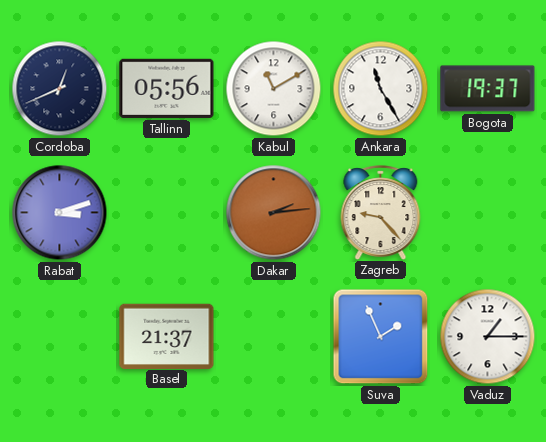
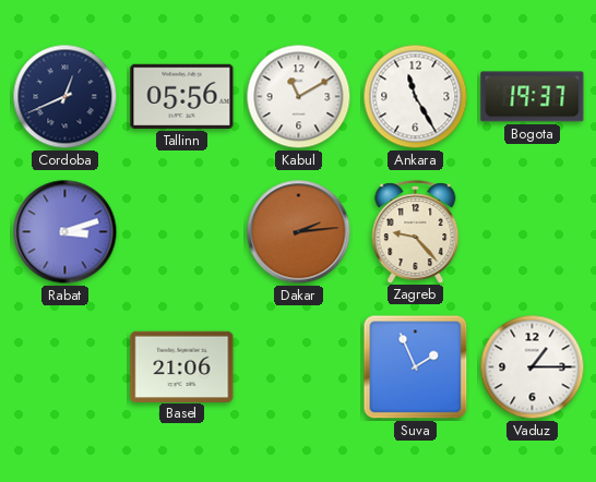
Basel: 21:37 -> 21:06
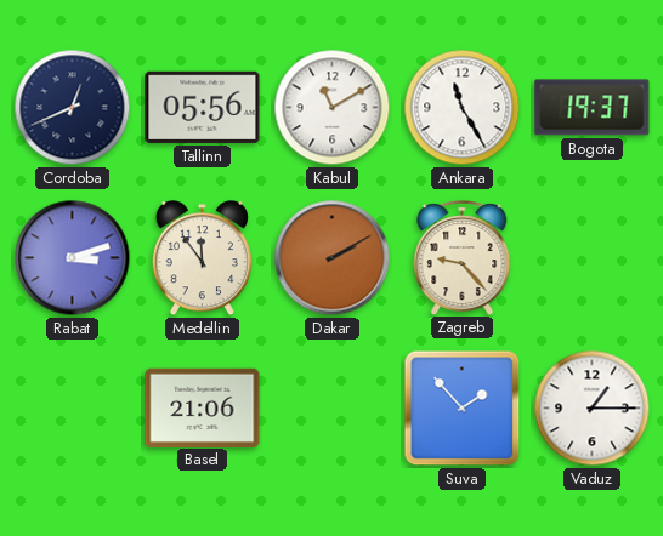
Medellin: none -> 11:54
Dakar: 2:14 -> 2:10
Suva: 1:56 -> 1:53
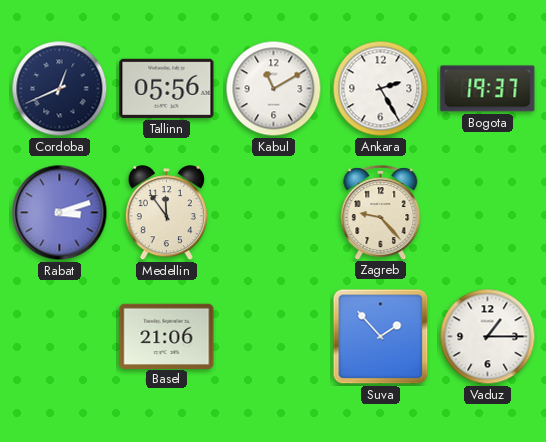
Ankara: 11:25 -> 2:25
Dakar: 2:10 -> none
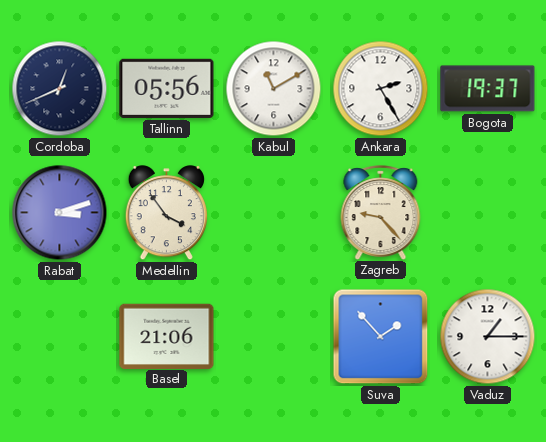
Medellin: 11:54 -> 3:54
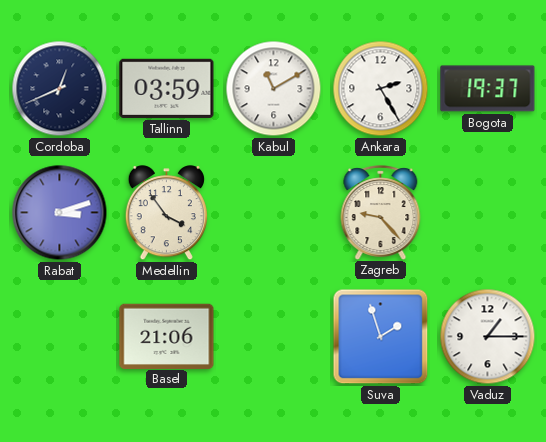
Tallinn: 05:56 -> 03:59
Suva: 1:53 -> 1:57
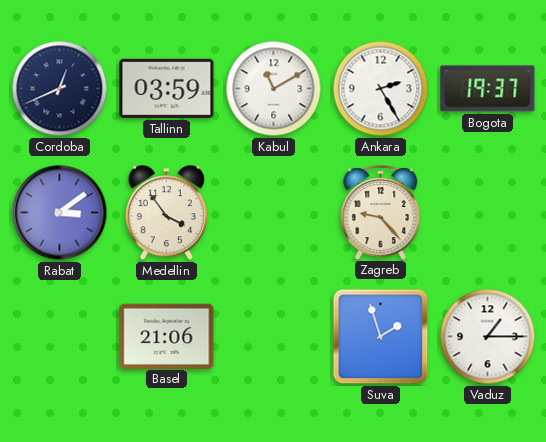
Rabat: 3:12 -> 3:09
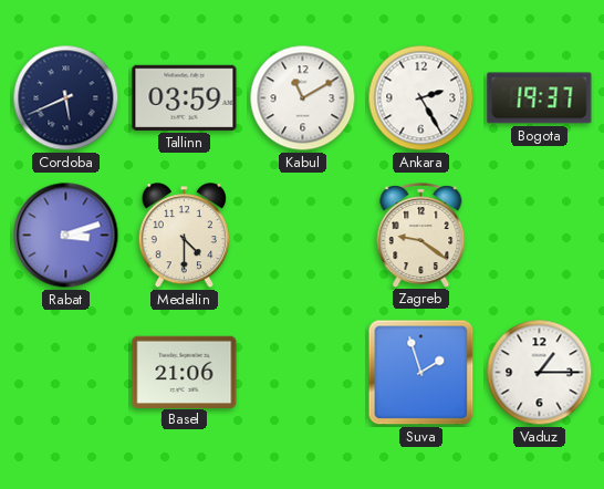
Cordoba: 12:41 -> 5:41
Rabat: 3:09 -> 3:12
Medellin: 3:54 -> 4:30
Zagreb: 9:23 -> 9:21
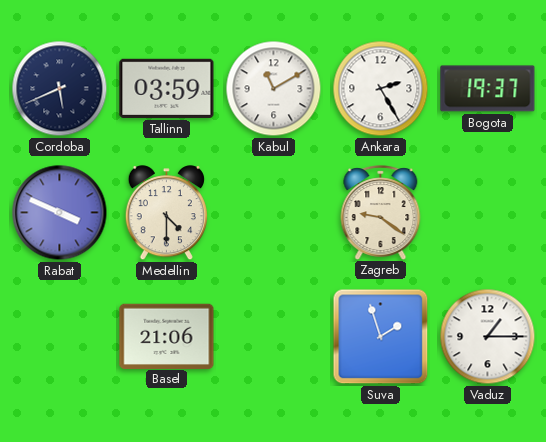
Rabat: 3:12 -> 3:49
